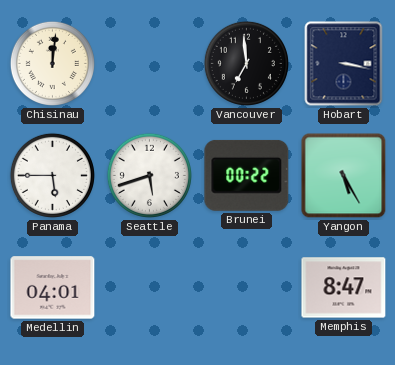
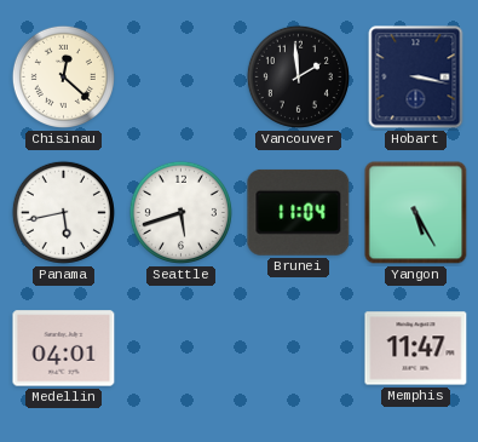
Chisinau: 12:01 -> 12:22
Vancouver: 6:59 -> 1:59
Panama: 5:45 -> 5:43
Brunei: 00:22 -> 11:04
Memphis: 8:47 -> 11:47
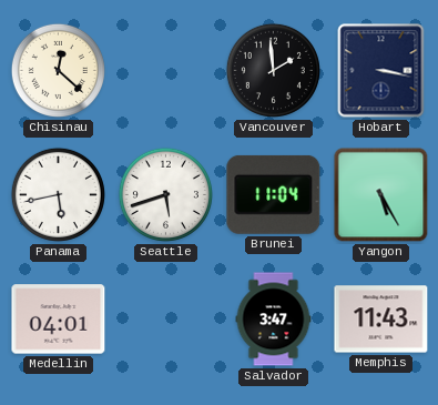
Salvador: none -> 3:47
Memphis: 11:47 -> 11:43
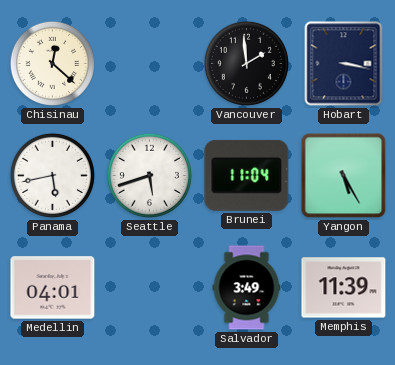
Salvador: 3:47 -> 3:49
Memphis: 11:43 -> 11:39
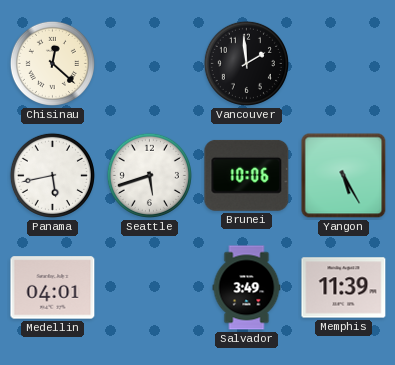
Hobart: 3:17 -> none
Brunei: 11:04 -> 10:06
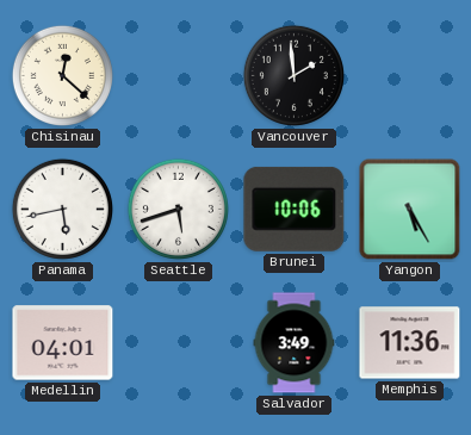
Memphis: 11:39 -> 11:36
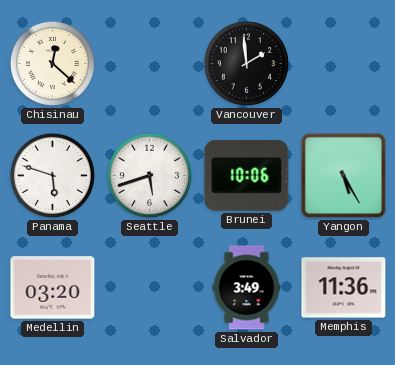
Panama: 5:43 -> 5:48
Medellin: 04:01 -> 03:20
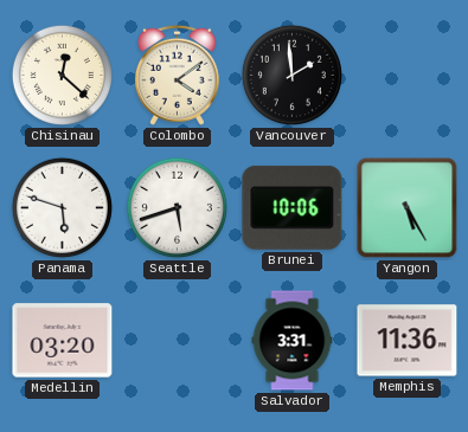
Colombo: none -> 4:09
Salvador: 3:49 -> 3:31
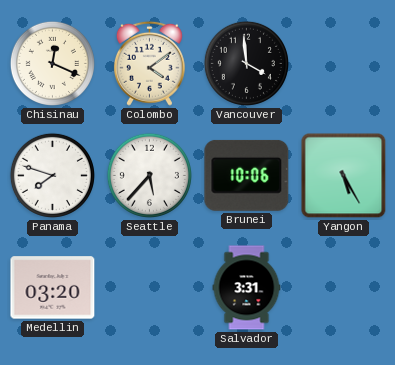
Chisinau: 12:22 -> 12:19
Vancouver: 1:59 -> 3:59
Panama: 5:48 -> 7:48
Seattle: 5:42 -> 5:37
Memphis: 11:36 -> none
